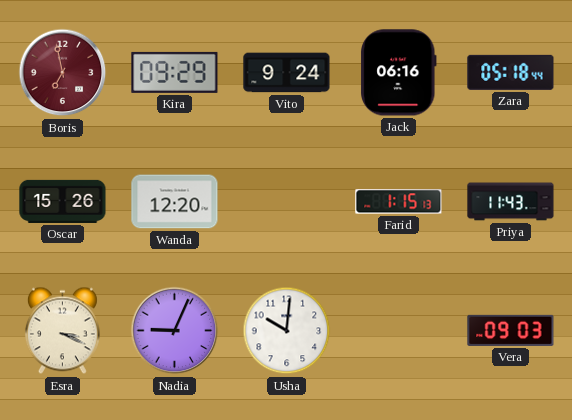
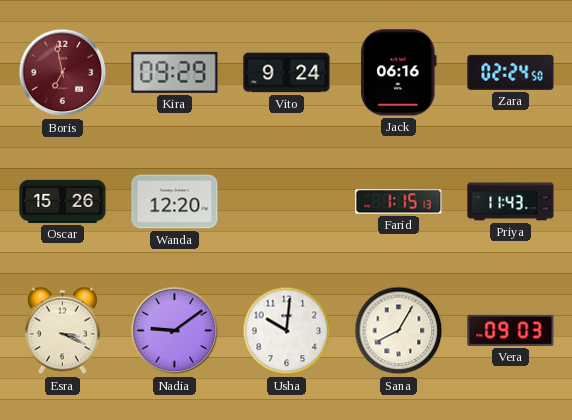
Zara: 05:18 -> 02:24
Nadia: 9:04 -> 9:09
Sana: none -> 8:05
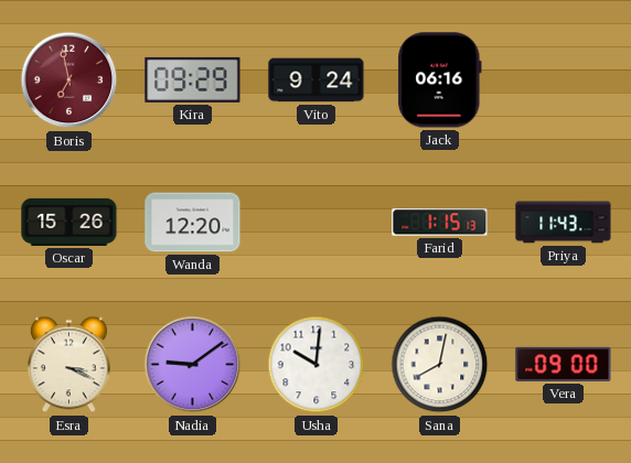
Zara: 02:24 -> none
Sana: 8:05 -> 8:02
Vera: 09:03 -> 09:00
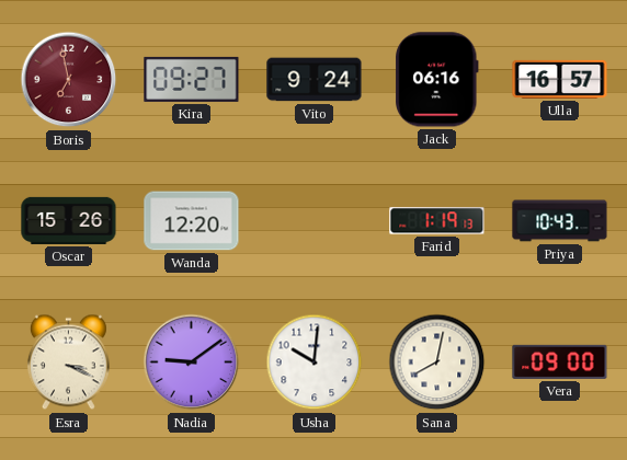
Kira: 09:29 -> 09:27
Ulla: none -> 16:57
Farid: 1:15 -> 1:19
Priya: 11:43 -> 10:43
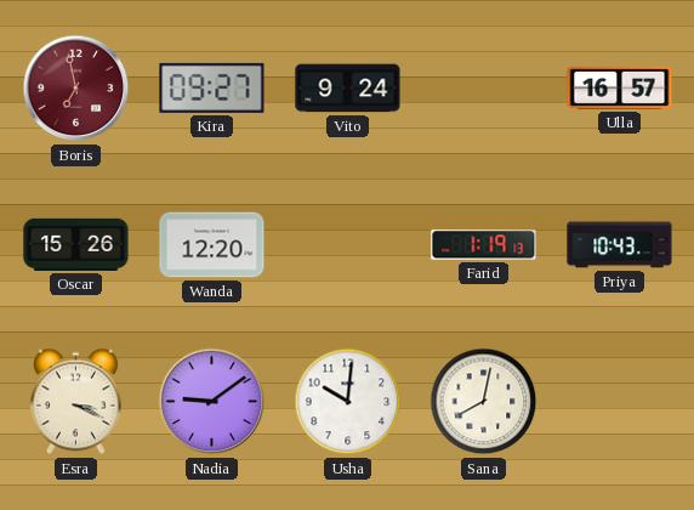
Jack: 06:16 -> none
Vera: 09:00 -> none
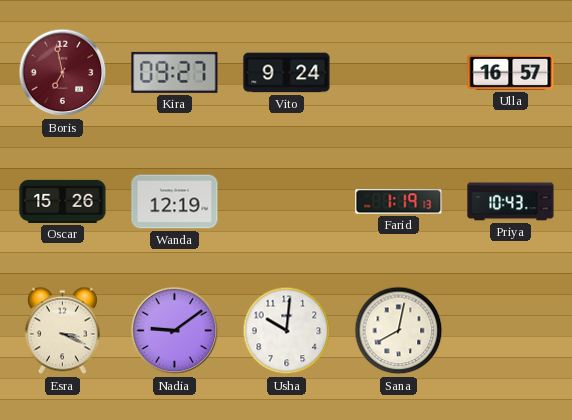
Wanda: 12:20 -> 12:19
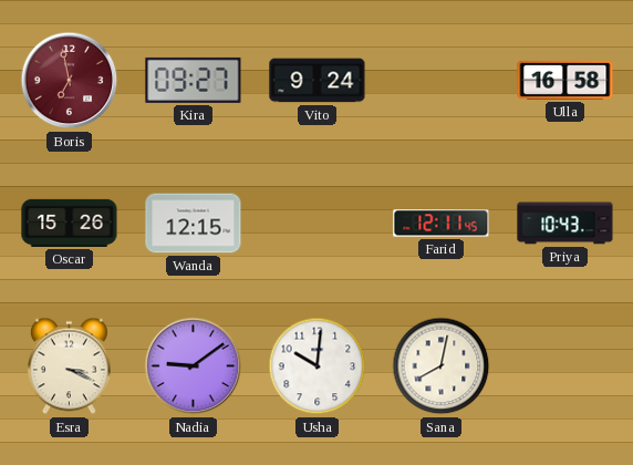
Ulla: 16:57 -> 16:58
Wanda: 12:19 -> 12:15
Farid: 1:19 -> 12:11
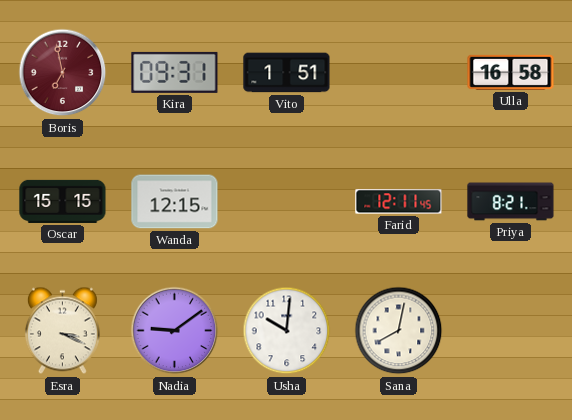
Kira: 09:27 -> 09:31
Vito: 9:24 -> 1:51
Oscar: 15:26 -> 15:15
Priya: 10:43 -> 8:21
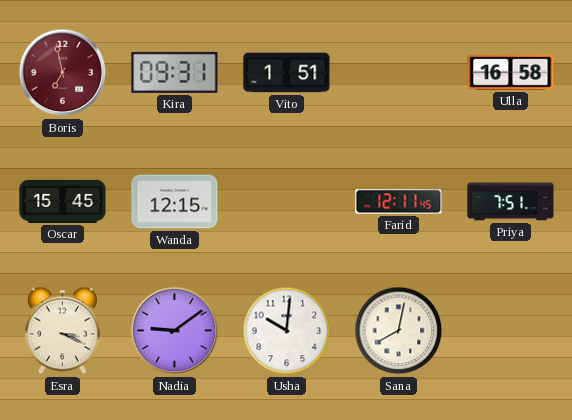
Oscar: 15:15 -> 15:45
Priya: 8:21 -> 7:51
